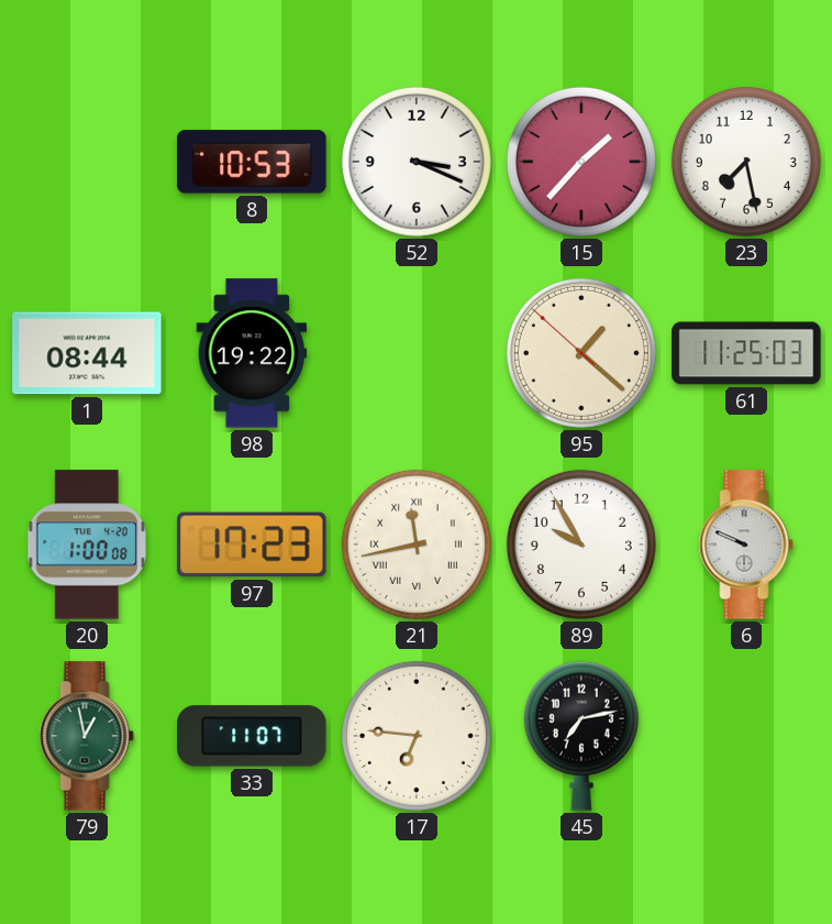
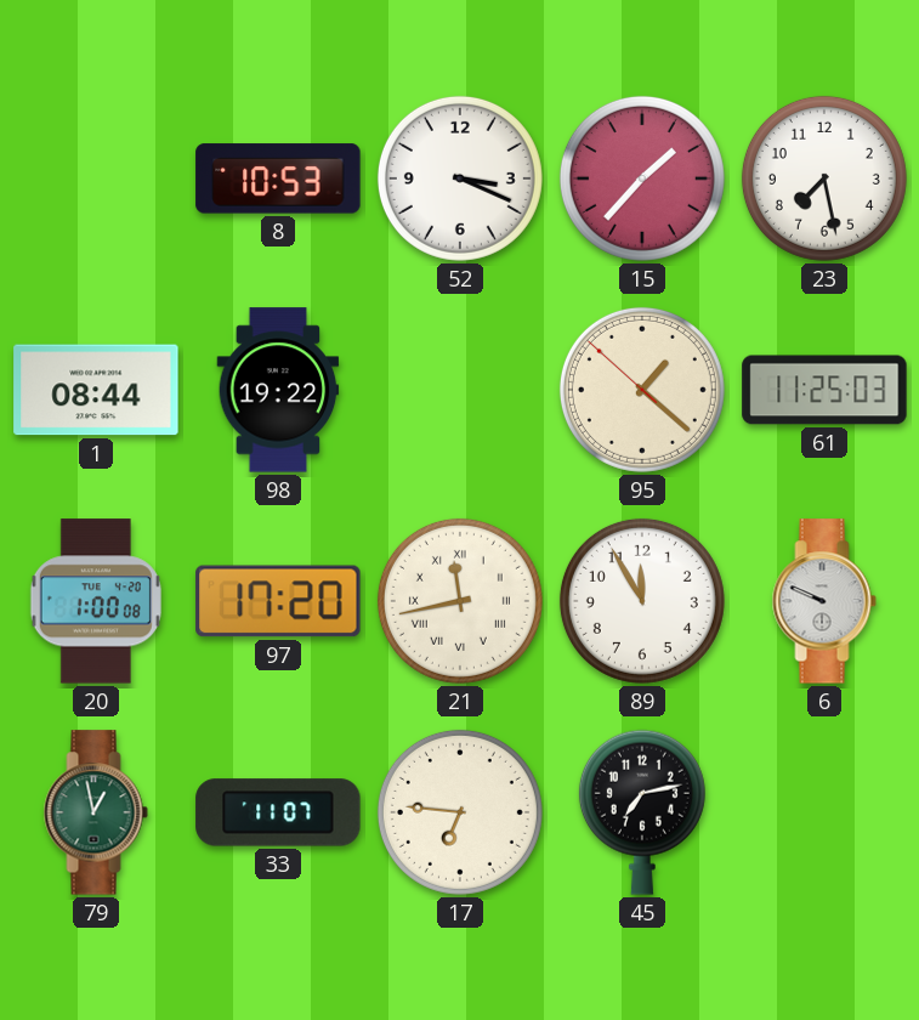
97: 17:23 -> 17:20
89: 9:55 -> 11:55
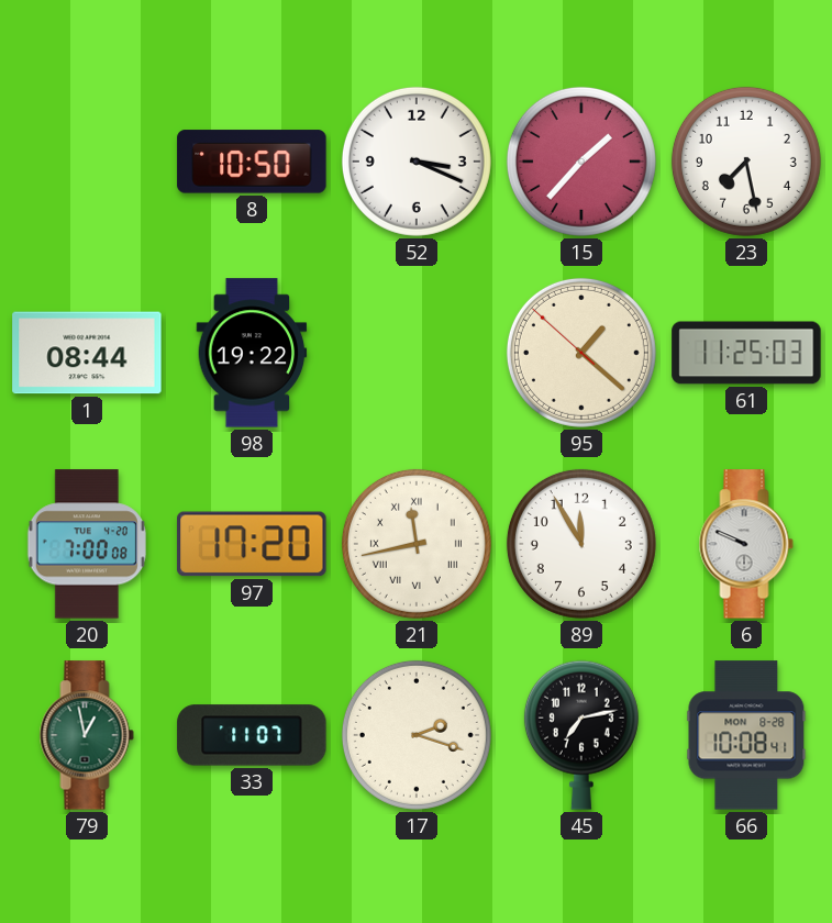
8: 10:53 -> 10:50
20: 1:00 -> 7:00
17: 6:46 -> 2:18
66: none -> 10:08
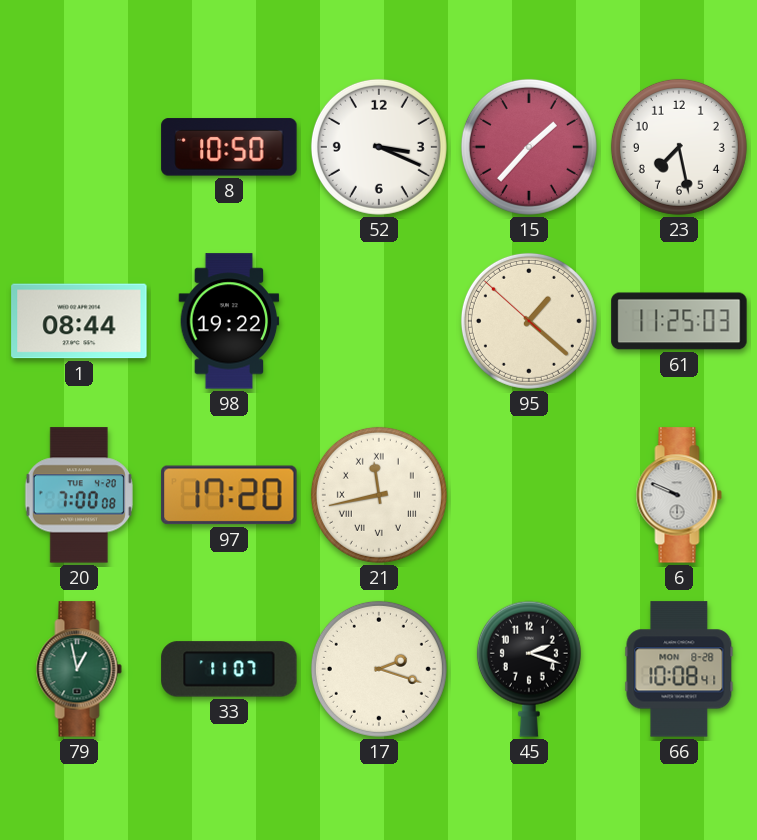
89: 11:55 -> none
45: 7:13 -> 2:18
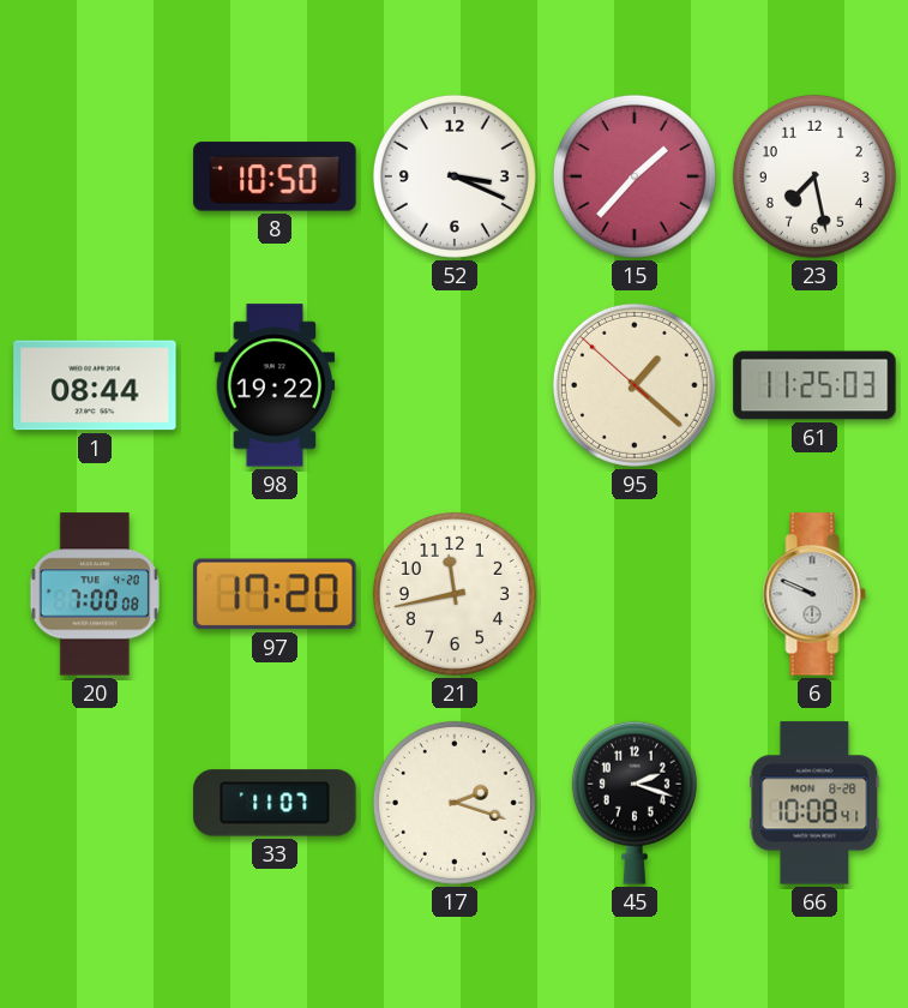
21 numerals: Roman -> Arabic
79: 12:58 -> none
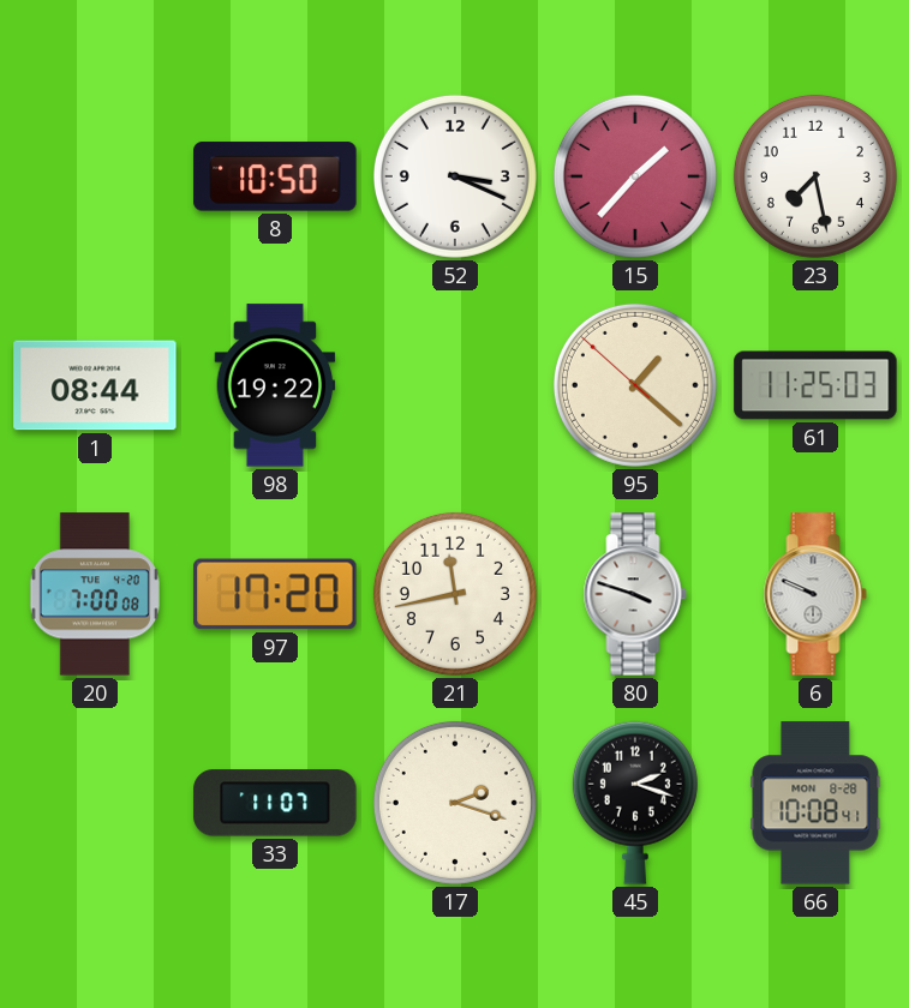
80: none -> 3:48
